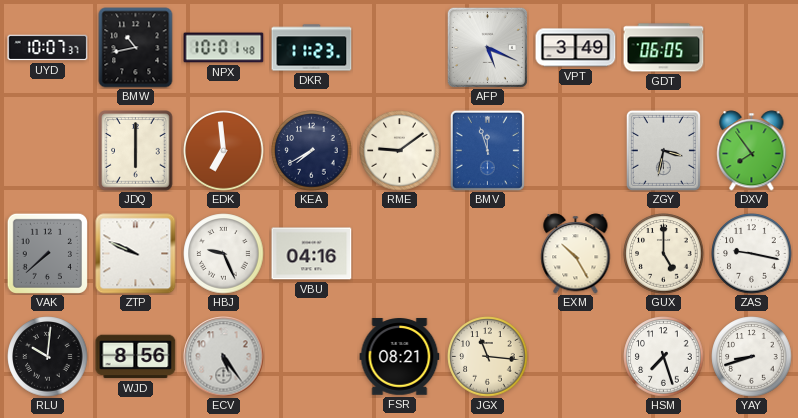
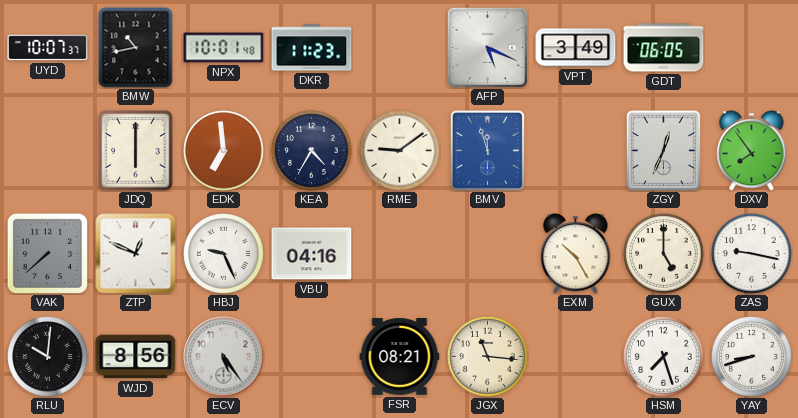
KEA: 7:40 -> 4:35
ZGY: 3:32 -> 12:34
ZTP: 9:49 -> 12:49
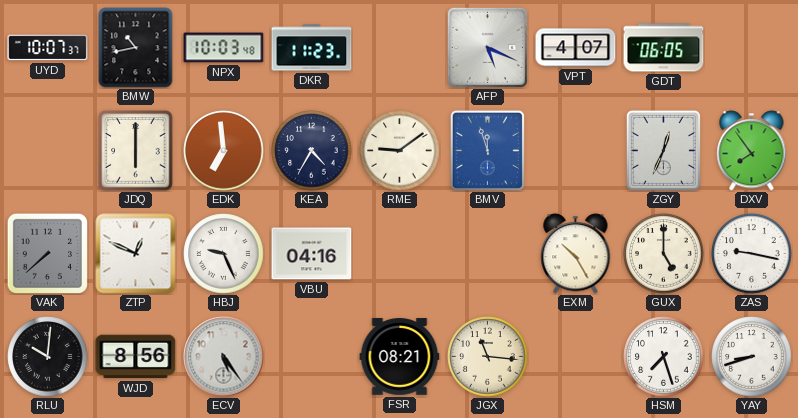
NPX: 10:01 -> 10:03
VPT: 3:49 -> 4:07
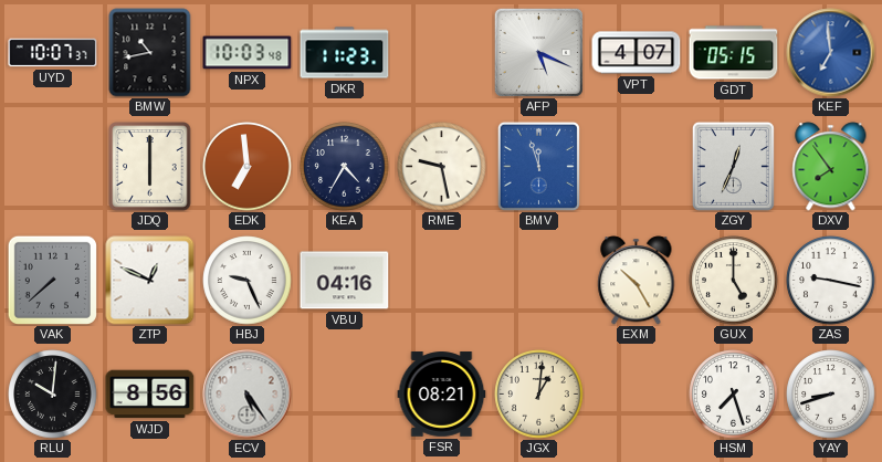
GDT: 06:05 -> 05:15
KEF: none -> 6:59
RME: 9:09 -> 9:28
JGX: 11:16 -> 1:01
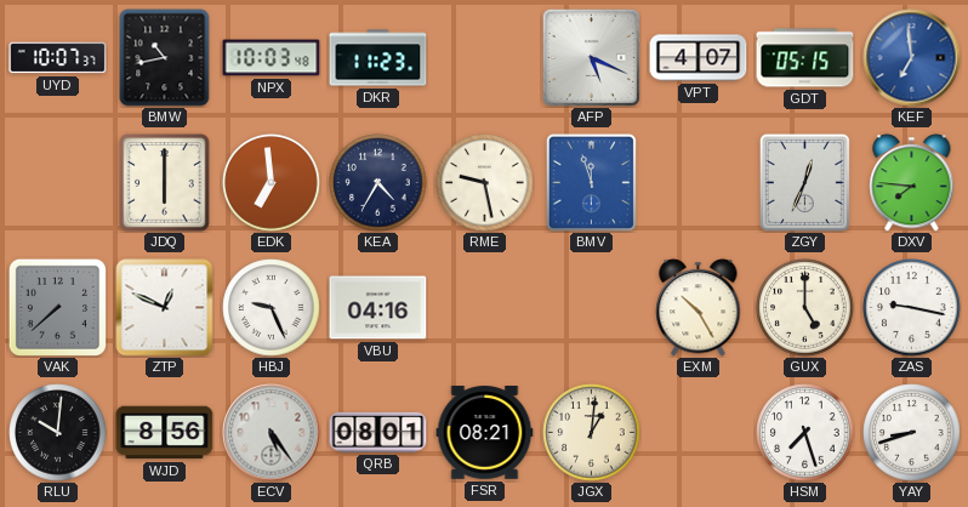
DXV: 7:54 -> 7:46
QRB: none -> 08:01
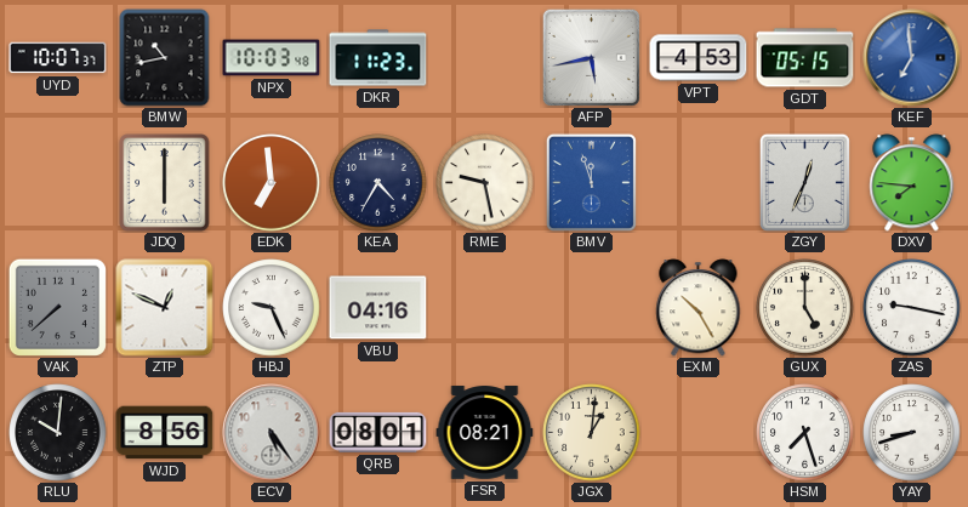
AFP: 5:19 -> 5:43
VPT: 4:07 -> 4:53
